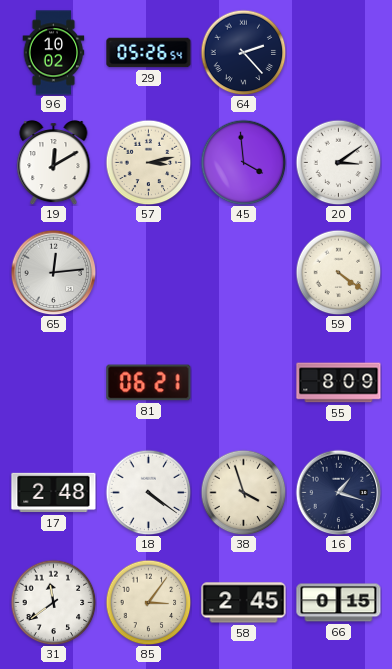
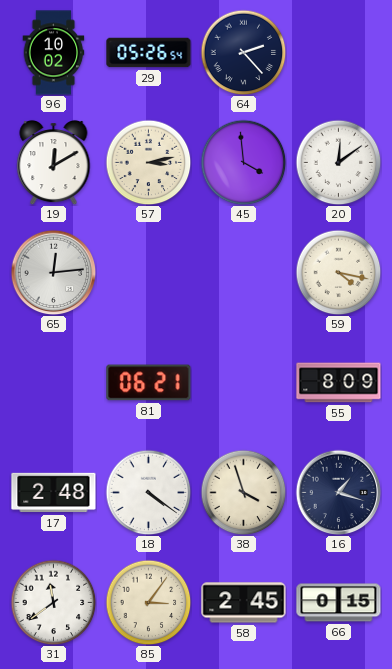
20: 3:09 -> 12:09
59: 4:21 -> 4:17
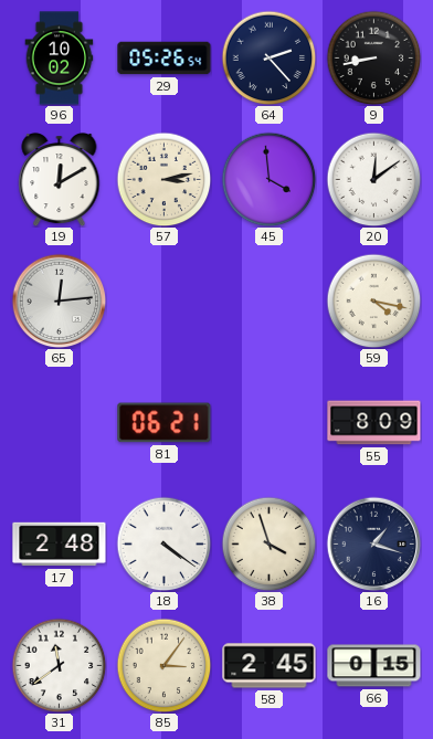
9: none -> 8:43
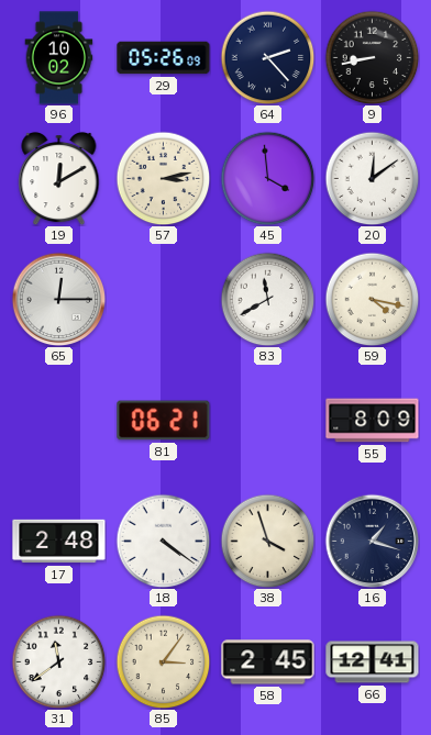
29: 05:26:54 -> 05:26:09
65: 12:14 -> 12:15
83: none -> 11:40
66: 0:15 -> 12:41
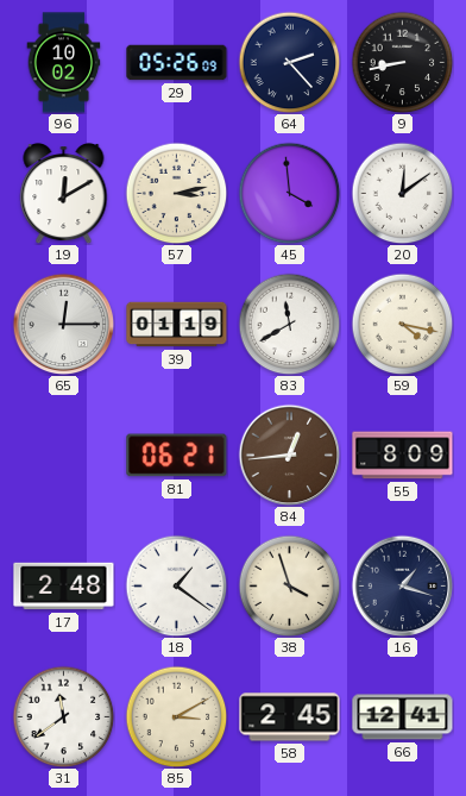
39: none -> 01:19
84: none -> 12:44
18: 4:21 -> 1:21
85: 3:06 -> 3:10
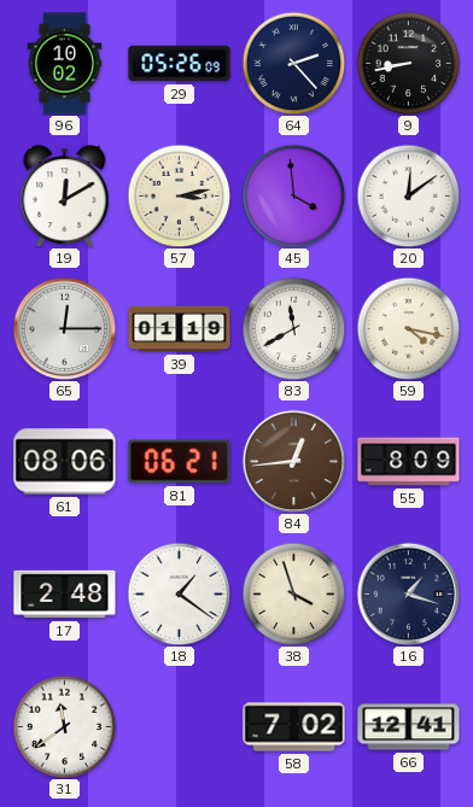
61: none -> 08:06
85: 3:10 -> none
58: 2:45 -> 7:02
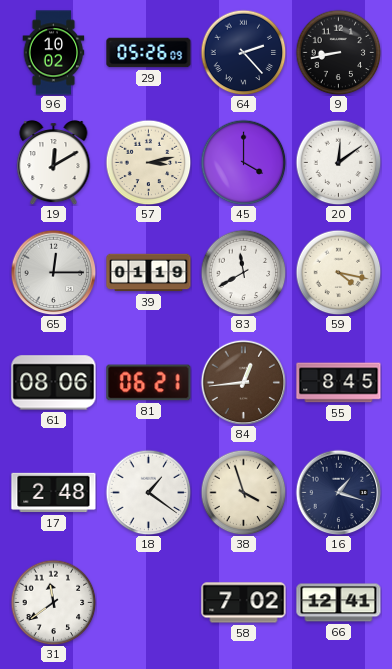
45: 3:59 -> 4:00
55: 8:09 -> 8:45
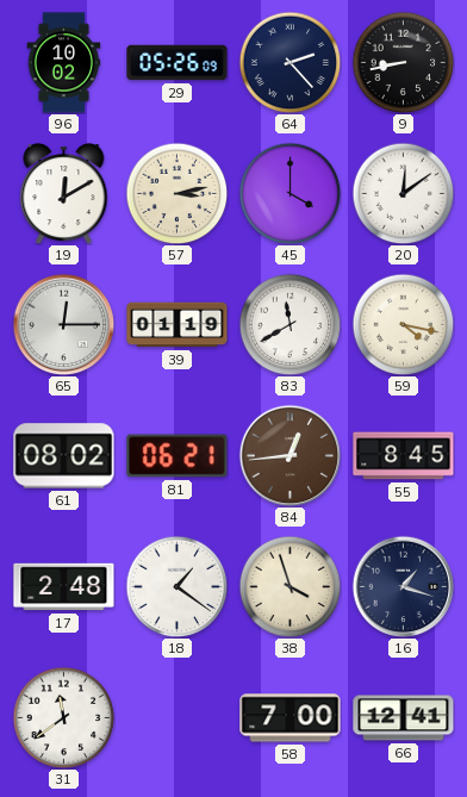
61: 08:06 -> 08:02
58: 7:02 -> 7:00
